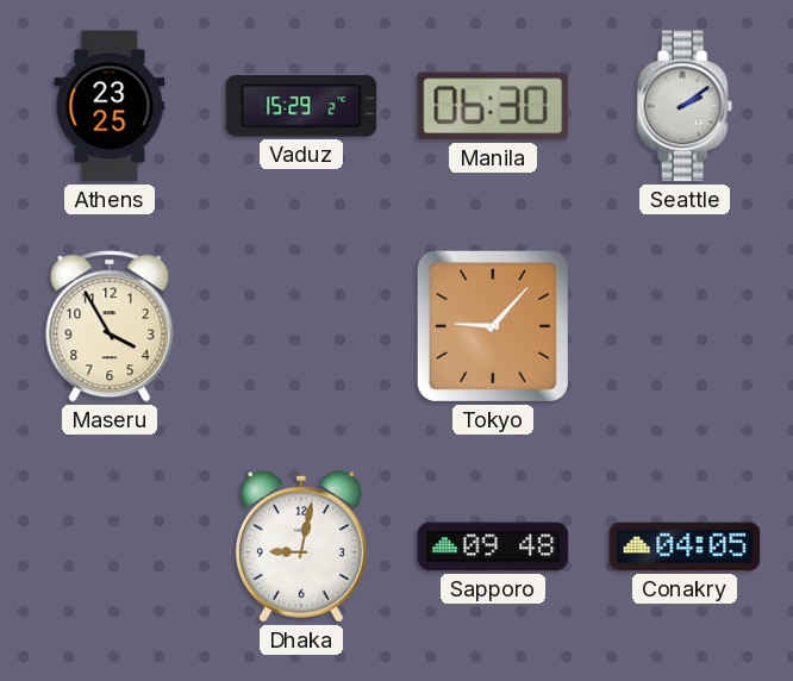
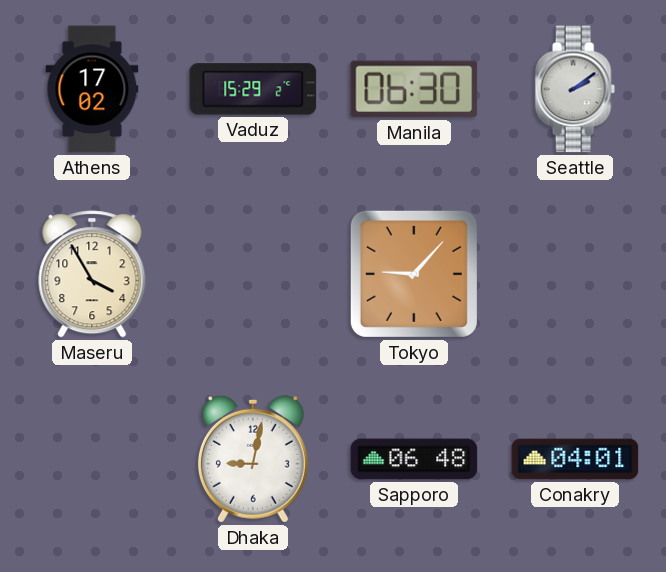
Athens: 23:25 -> 17:02
Sapporo: 09:48 -> 06:48
Conakry: 04:05 -> 04:01
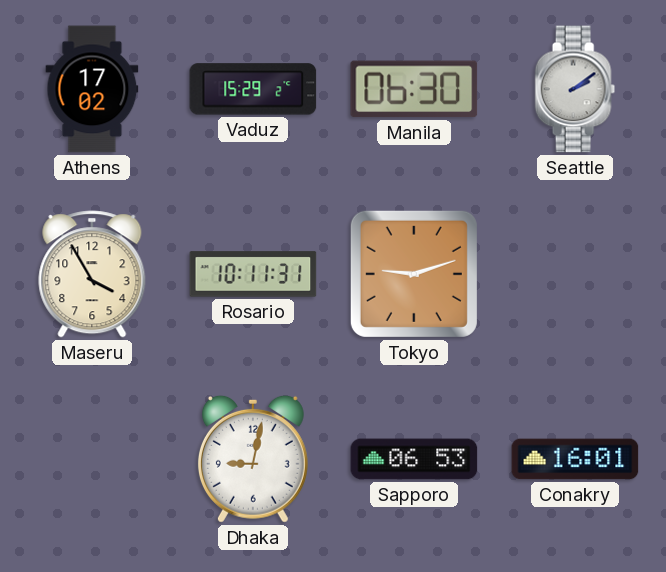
Rosario: none -> 10:11
Tokyo: 9:07 -> 9:12
Sapporo: 06:48 -> 06:53
Conakry: 04:01 -> 16:01
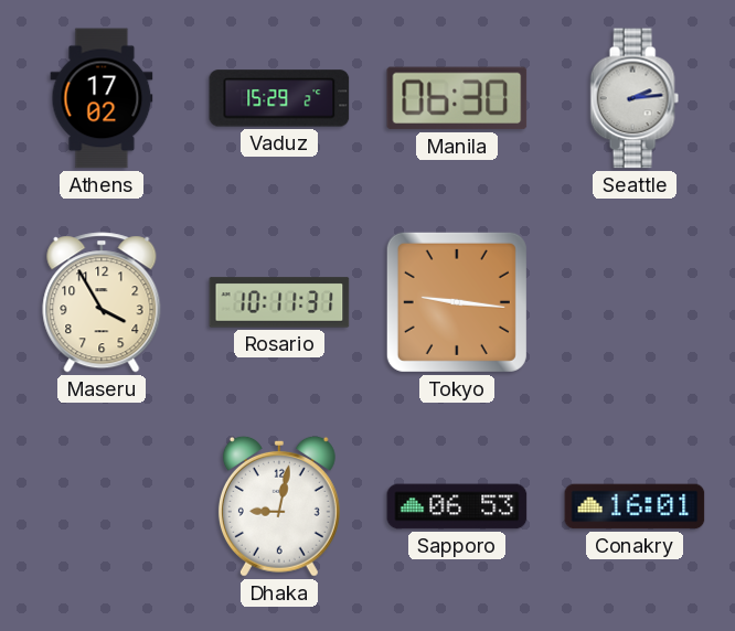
Seattle: 2:09 -> 2:14
Tokyo: 9:12 -> 9:16
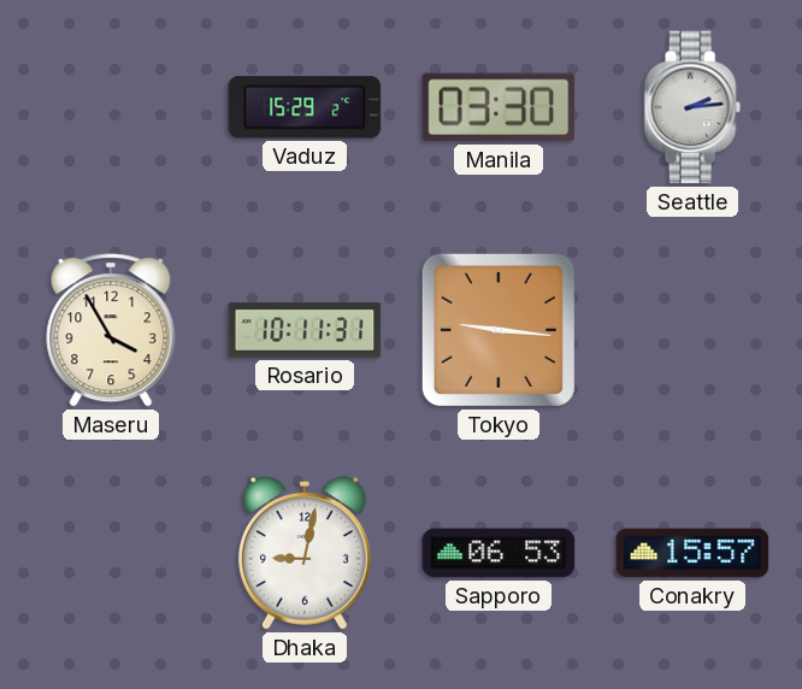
Athens: 17:02 -> none
Manila: 06:30 -> 03:30
Conakry: 16:01 -> 15:57
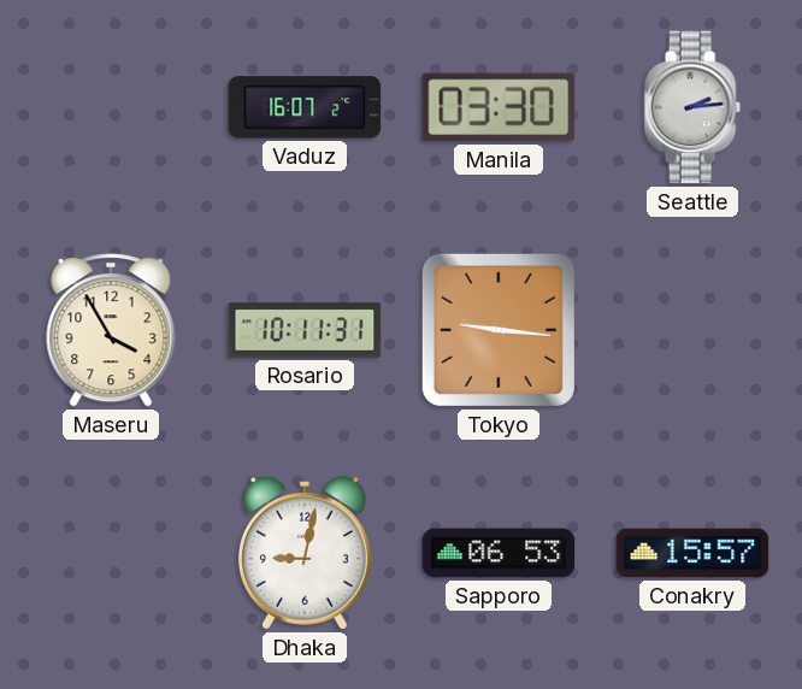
Vaduz: 15:29 -> 16:07
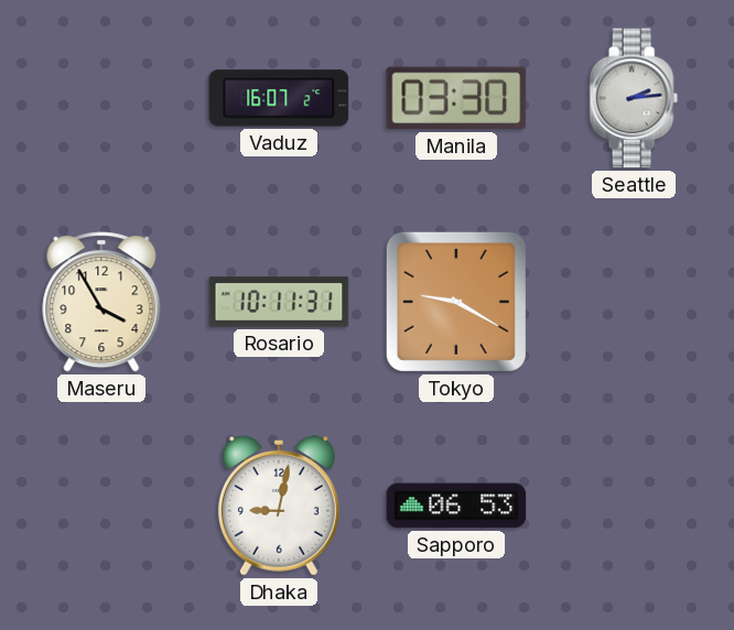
Tokyo: 9:16 -> 9:20
Conakry: 15:57 -> none
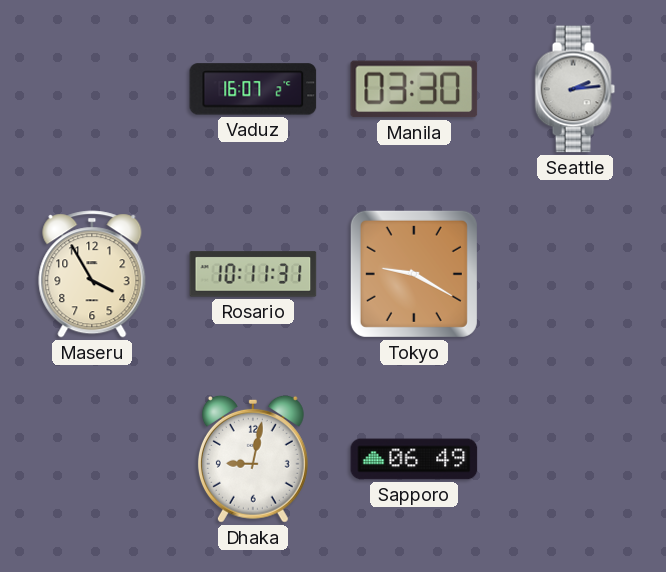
Sapporo: 06:53 -> 06:49
